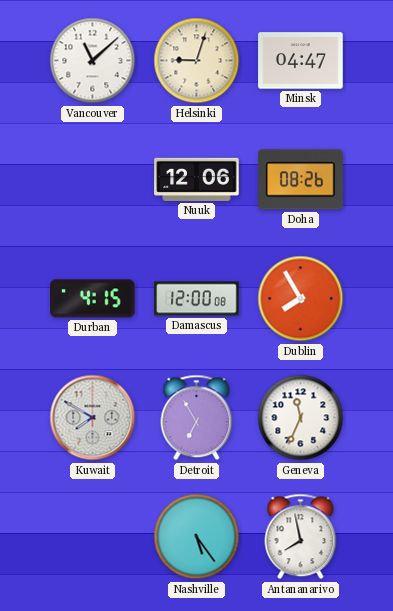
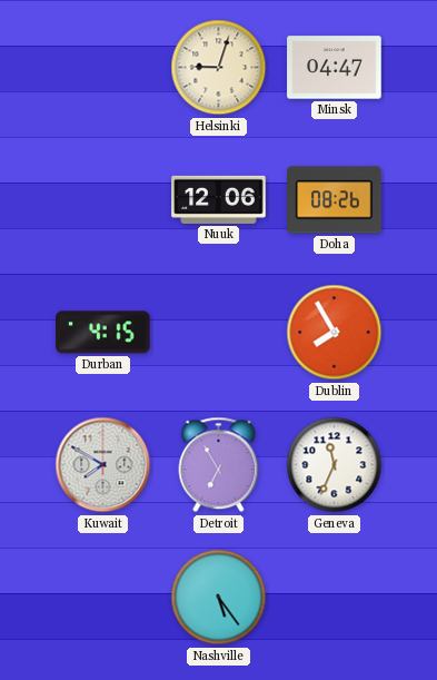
Vancouver: 11:08 -> none
Damascus: 12:00 -> none
Antananarivo: 7:58 -> none
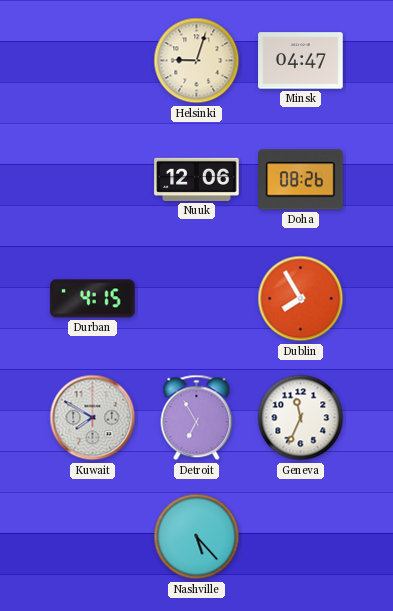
Nashville: 5:24 -> 5:23
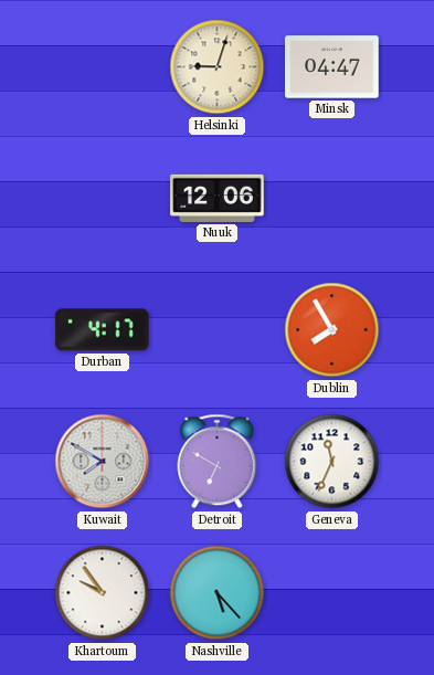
Doha: 08:26 -> none
Durban: 4:15 -> 4:17
Detroit: 6:55 -> 6:50
Khartoum: none -> 9:54
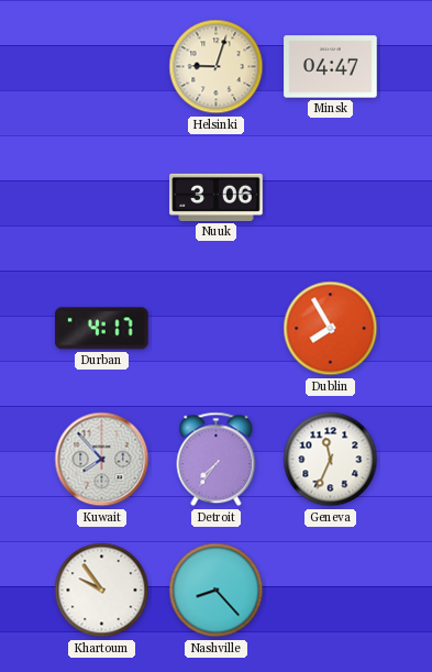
Nuuk: 12:06 -> 3:06
Kuwait: 7:50 -> 7:53
Detroit: 6:50 -> 7:36
Nashville: 5:23 -> 8:23
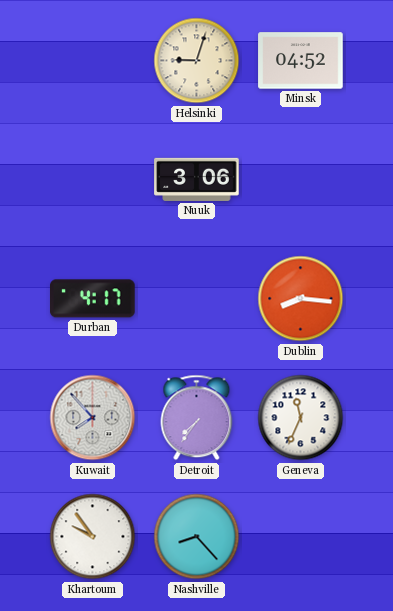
Minsk: 04:47 -> 04:52
Dublin: 7:55 -> 8:16
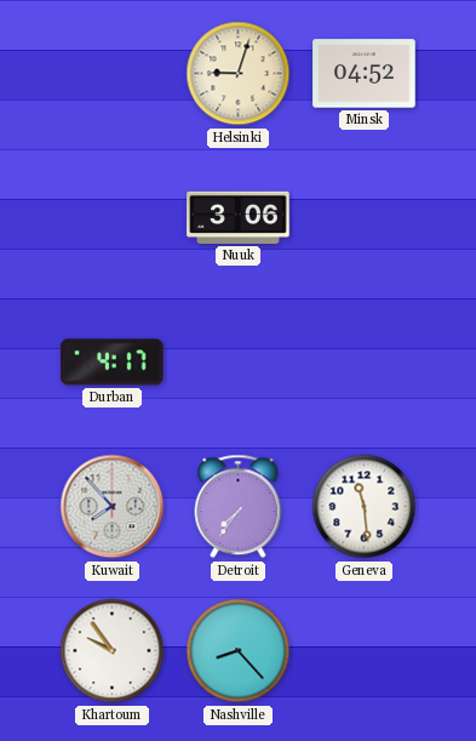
Dublin: 8:16 -> none
Geneva: 11:34 -> 11:29
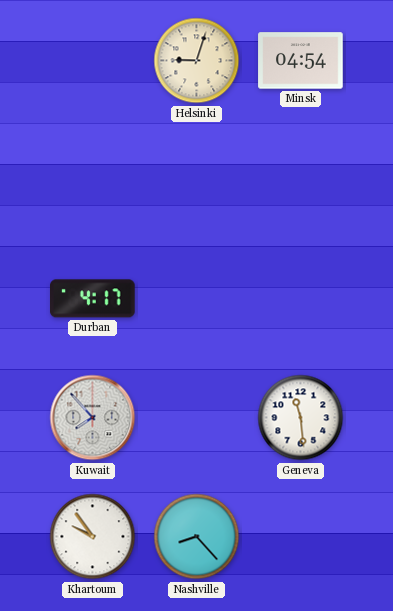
Minsk: 04:52 -> 04:54
Nuuk: 3:06 -> none
Detroit: 7:36 -> none
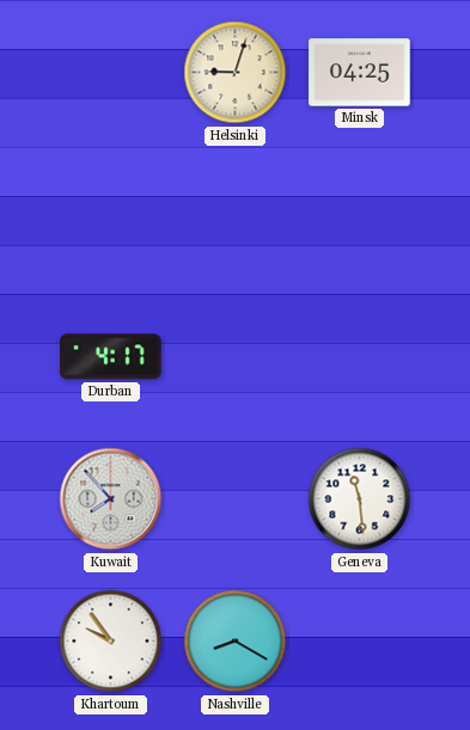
Minsk: 04:54 -> 04:25
Nashville: 8:23 -> 8:20
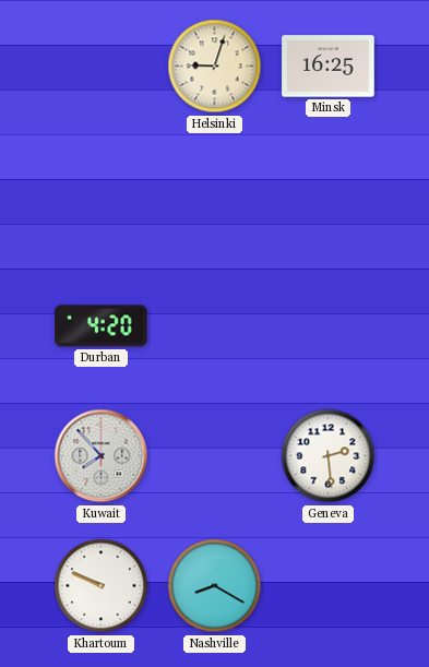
Minsk: 04:25 -> 16:25
Durban: 4:17 -> 4:20
Geneva: 11:29 -> 2:29
Khartoum: 9:54 -> 9:49
